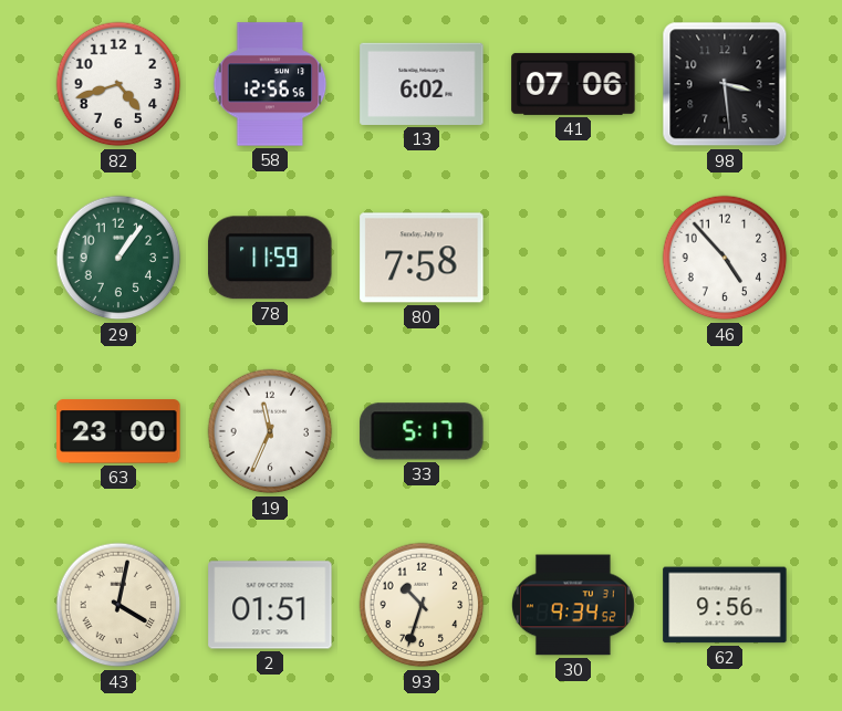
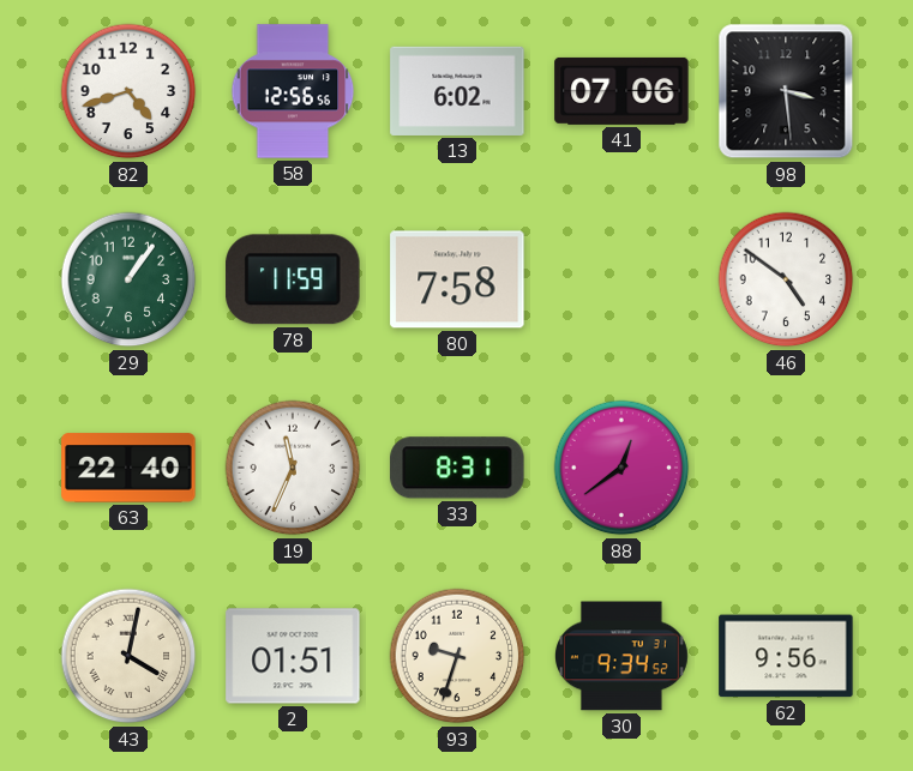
46: 4:53 -> 4:51
63: 23:00 -> 22:40
33: 5:17 -> 8:31
88: none -> 12:39
93: 10:33 -> 9:33
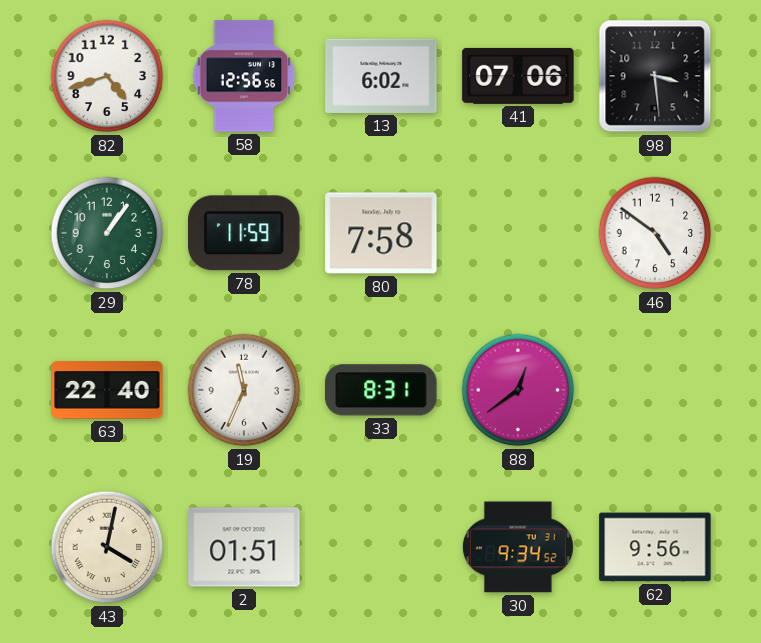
93: 9:33 -> none
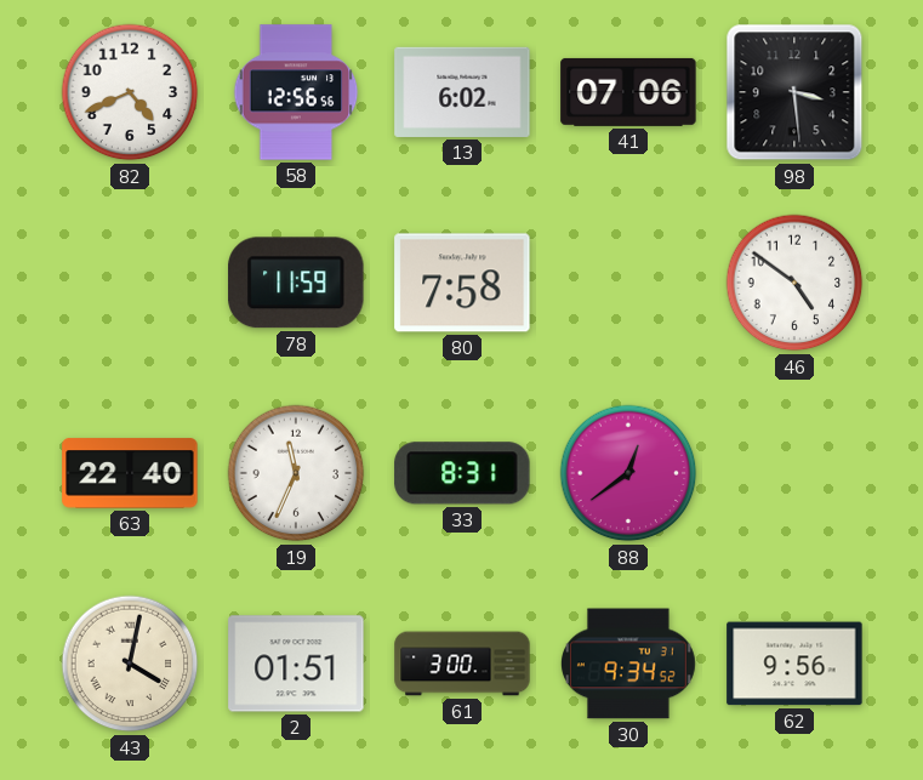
82: 4:42 -> 4:41
29: 1:06 -> none
61: none -> 3:00
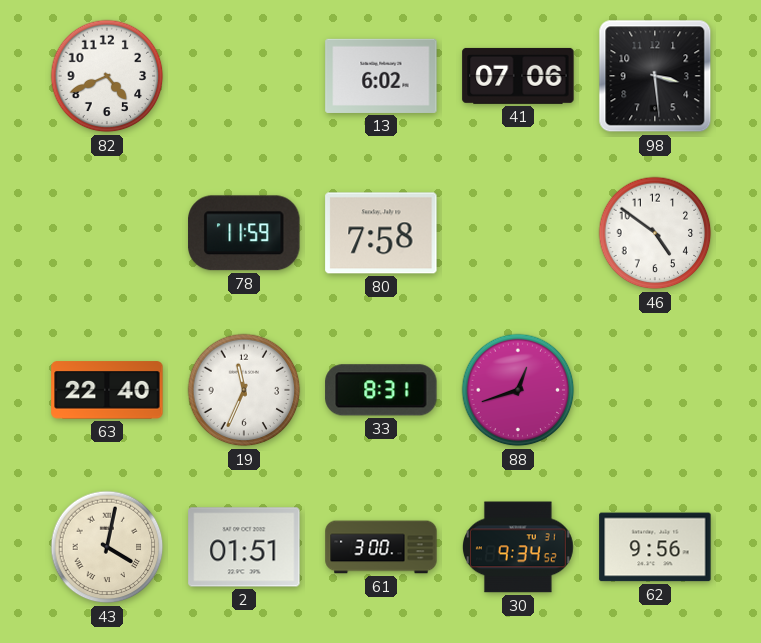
58: 12:56 -> none
88: 12:39 -> 12:42
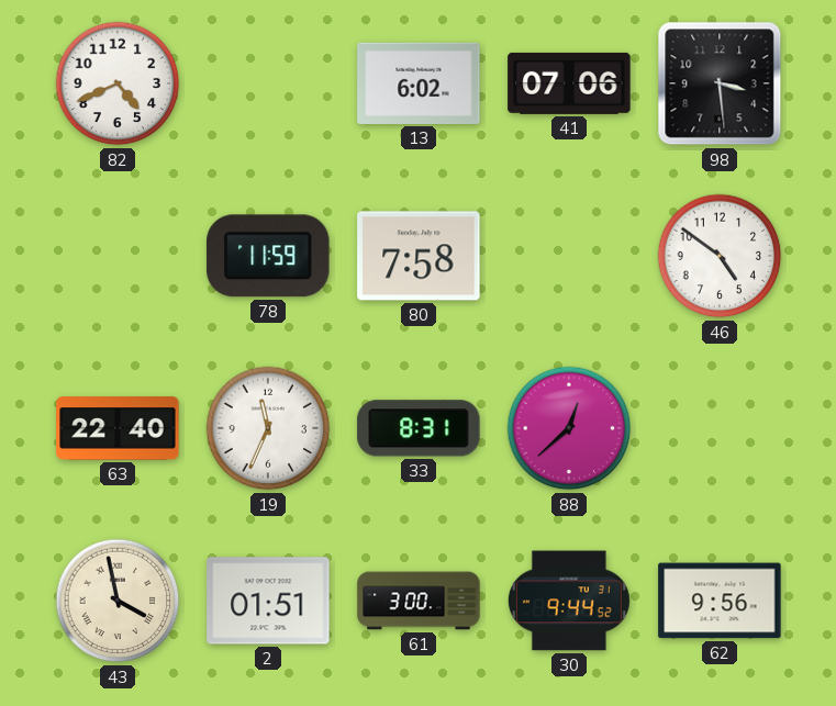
88: 12:42 -> 12:38
43: 4:02 -> 3:58
30: 9:34 -> 9:44
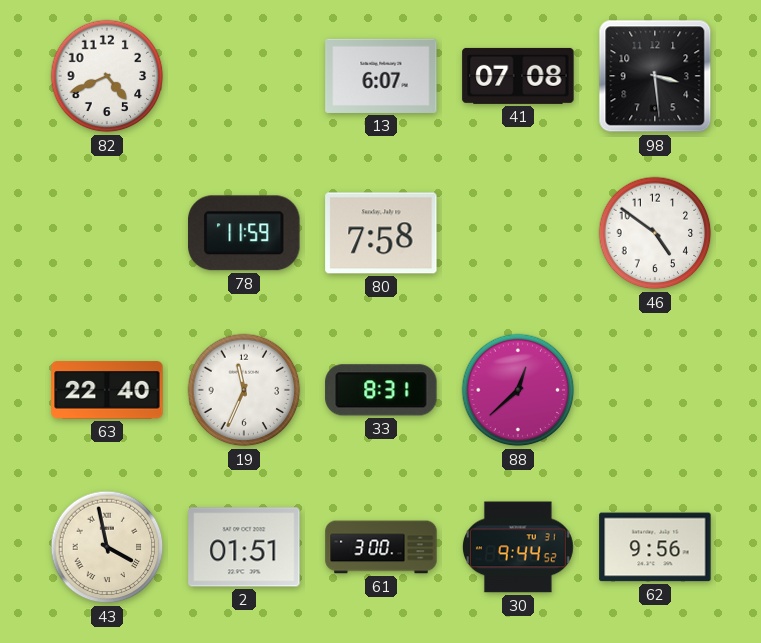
13: 6:02 -> 6:07
41: 07:06 -> 07:08
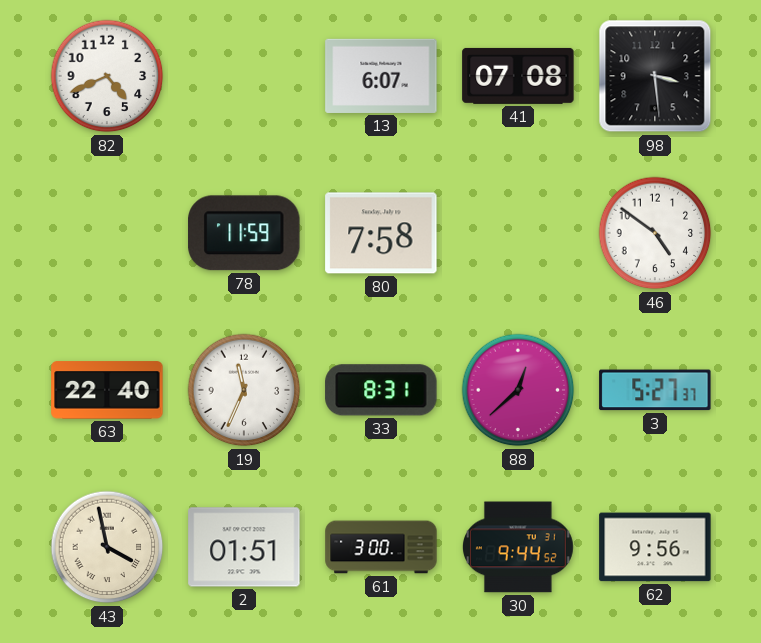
3: none -> 5:27
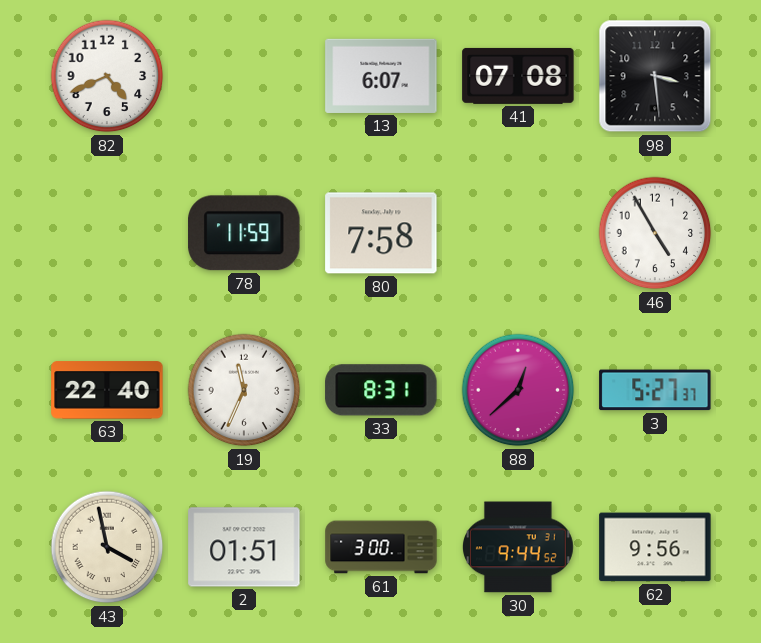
46: 4:51 -> 4:55
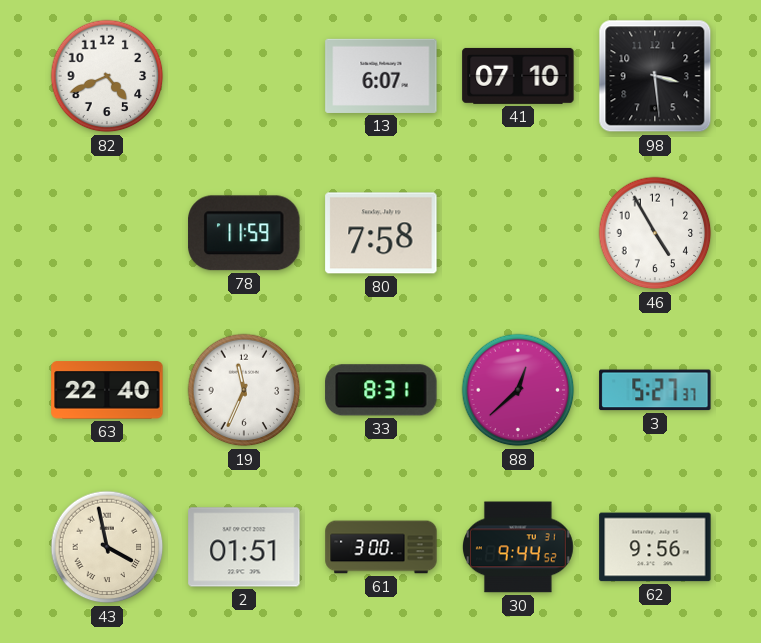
41: 07:08 -> 07:10
